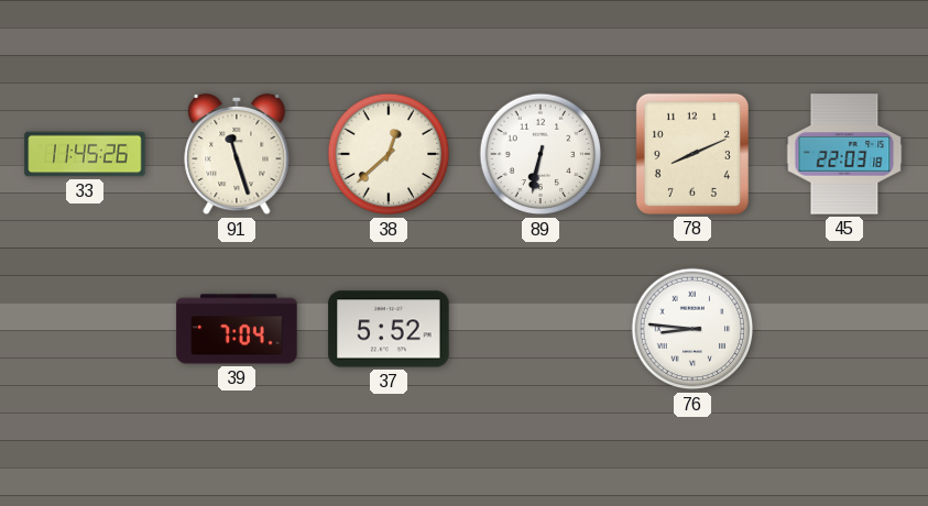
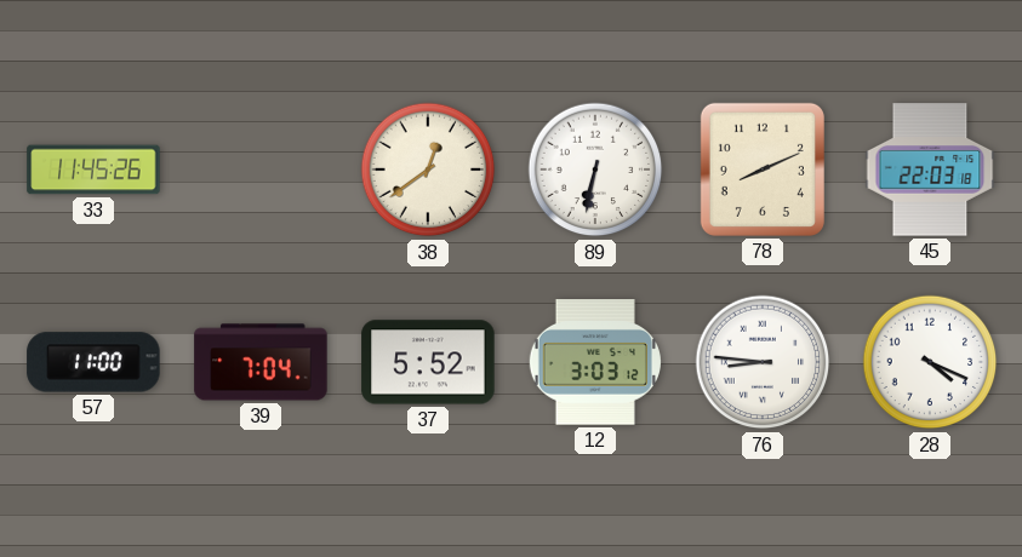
91: 11:27 -> none
38: 12:38 -> 12:39
57: none -> 11:00
12: none -> 3:03
28: none -> 4:19
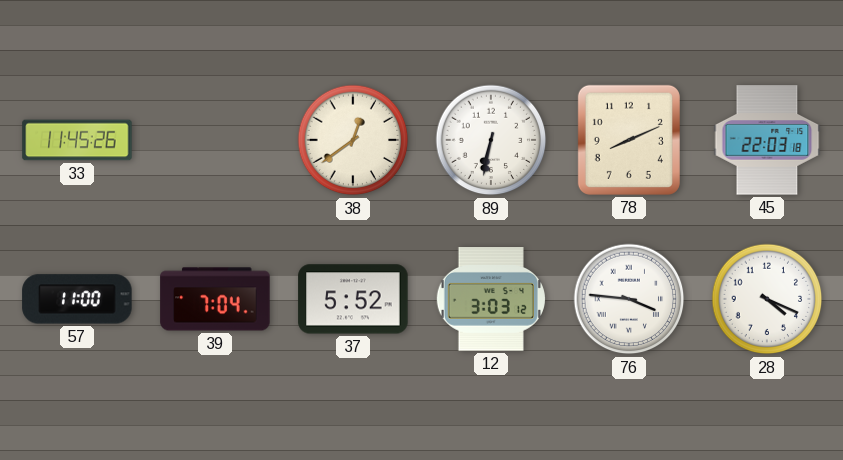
76: 8:46 -> 3:46
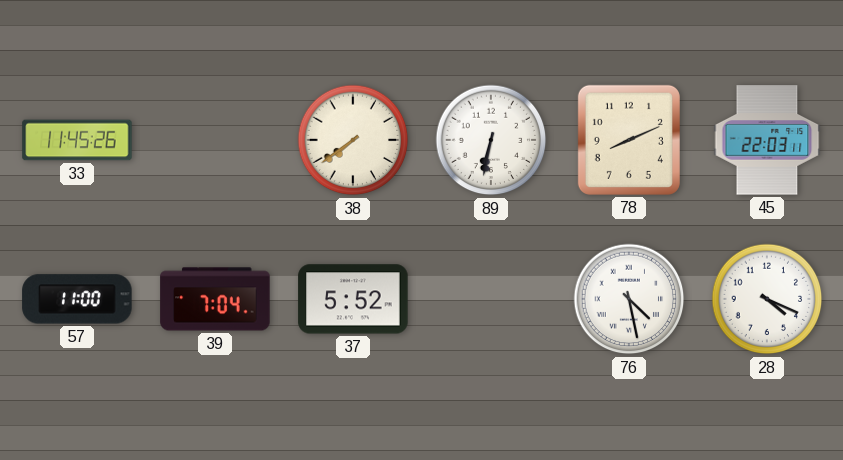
38: 12:39 -> 7:39
45: 22:03:18 -> 22:03:11
12: 3:03 -> none
76: 3:46 -> 4:28
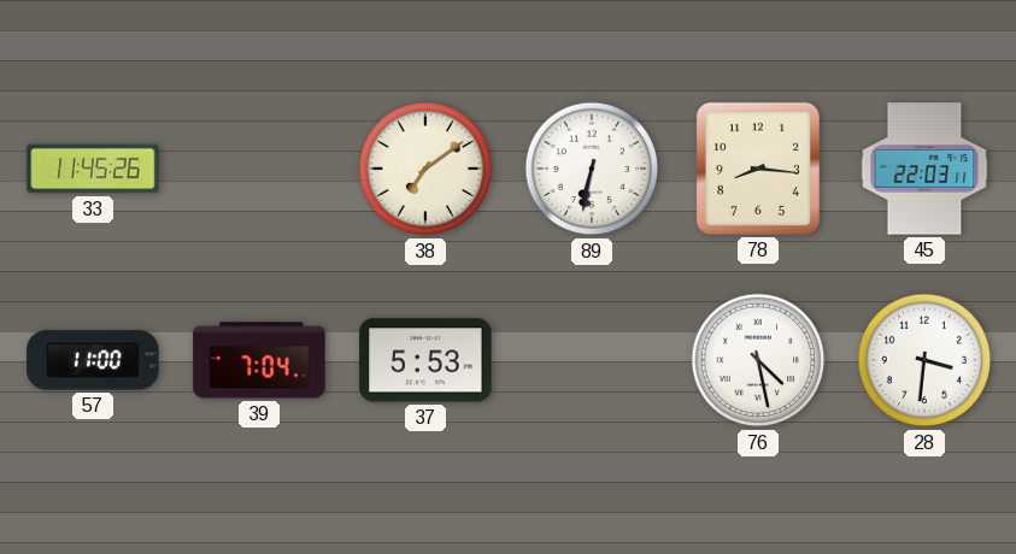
38: 7:39 -> 7:09
78: 8:11 -> 8:16
37: 5:52 -> 5:53
28: 4:19 -> 3:31
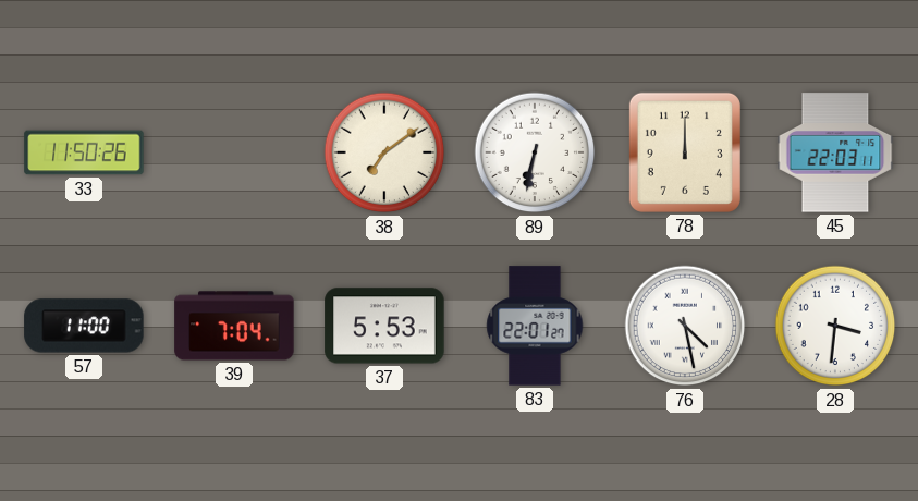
33: 11:45 -> 11:50
78: 8:16 -> 12:00
83: none -> 22:01
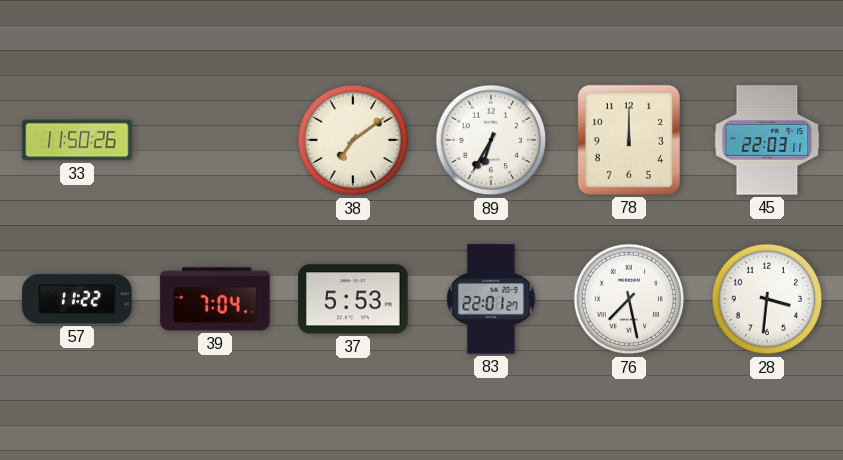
89: 6:32 -> 6:35
57: 11:00 -> 11:22
76: 4:28 -> 7:28
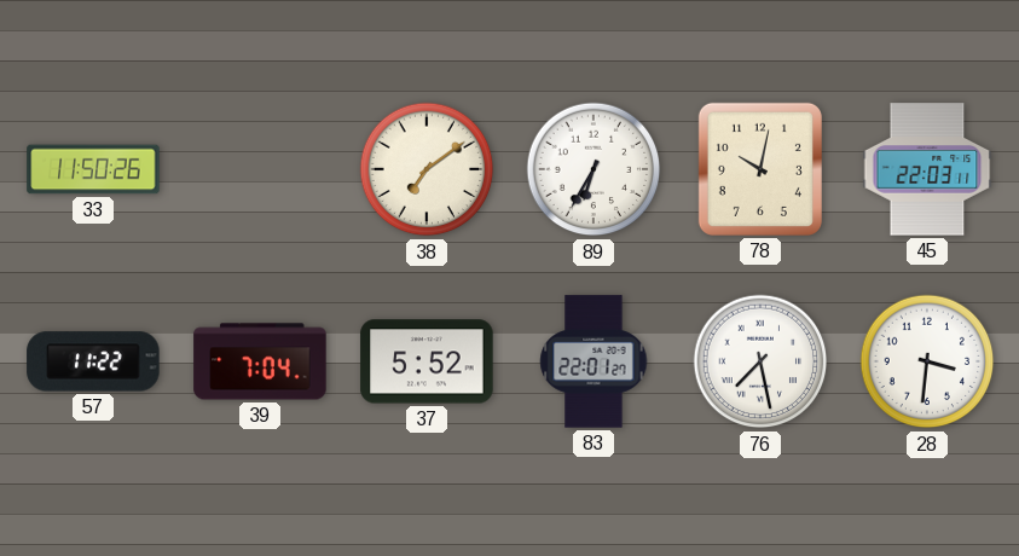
78: 12:00 -> 10:02
37: 5:53 -> 5:52
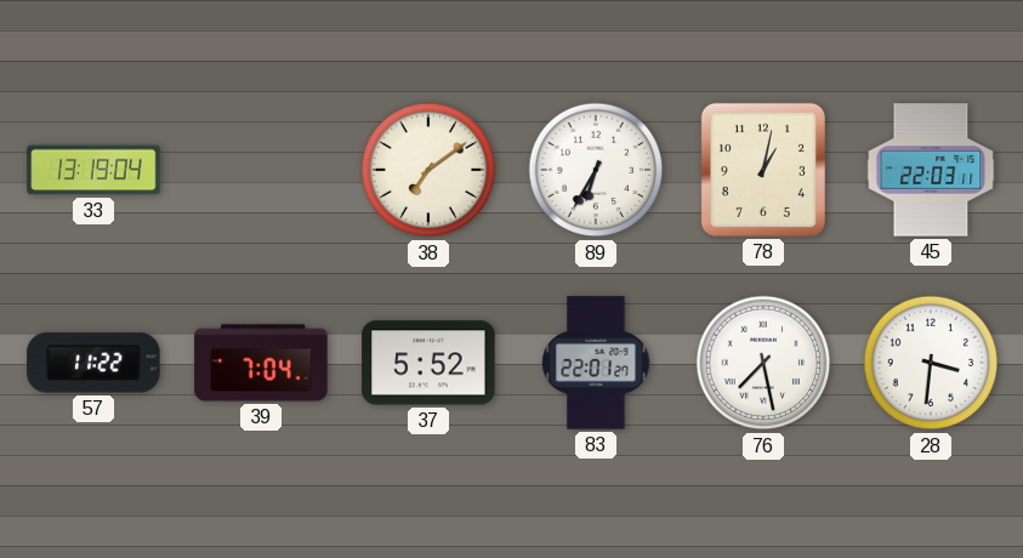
33: 11:50 -> 13:19
78: 10:02 -> 1:02
